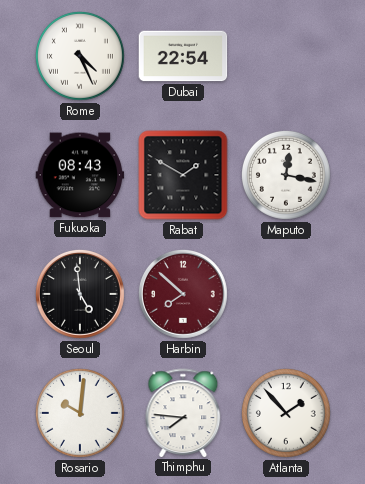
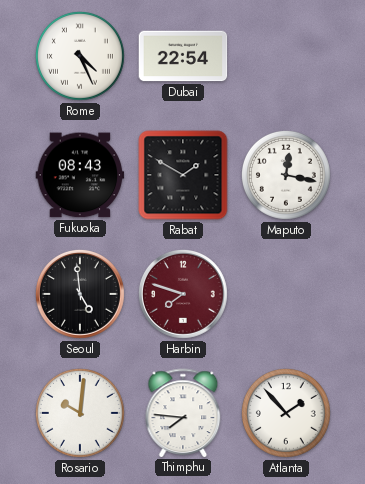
Harbin: 7:52 -> 7:48
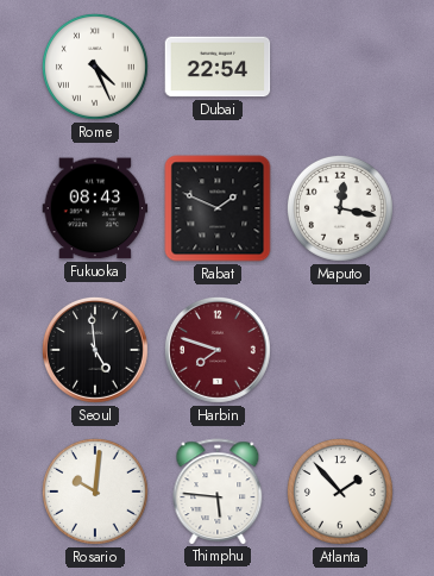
Rabat: 1:50 -> 1:49
Thimphu: 7:46 -> 5:46
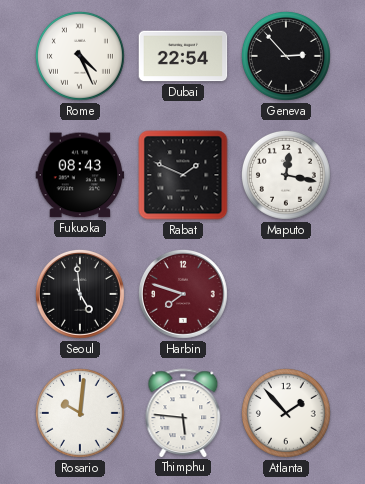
Geneva: none -> 2:53
